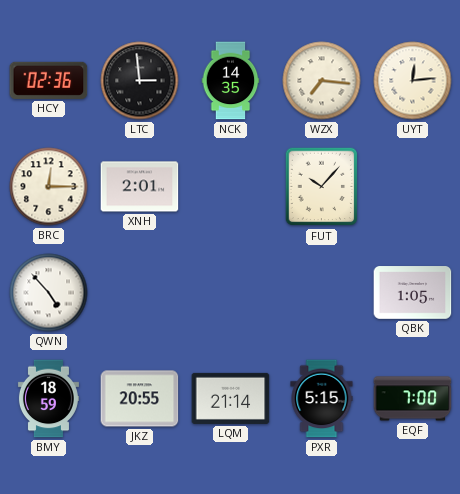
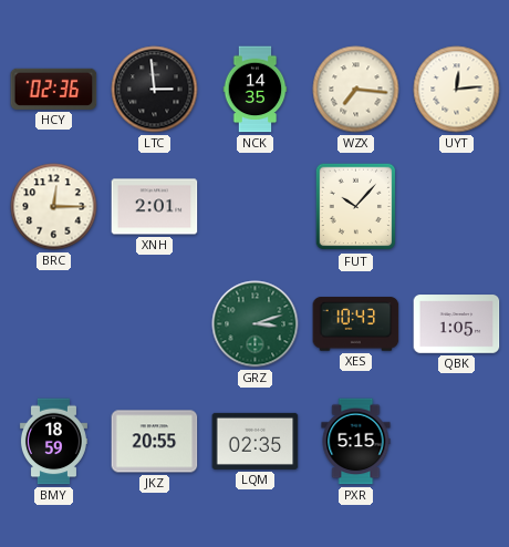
QWN: 4:53 -> none
GRZ: none -> 3:12
XES: none -> 10:43
LQM: 21:14 -> 02:35
EQF: 7:00 -> none
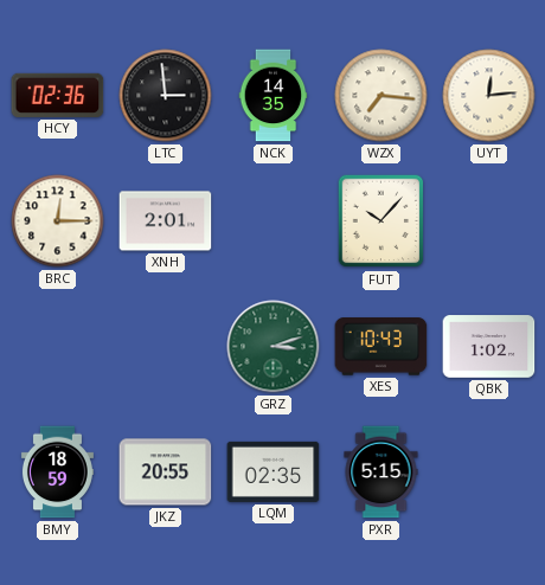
QBK: 1:05 -> 1:02
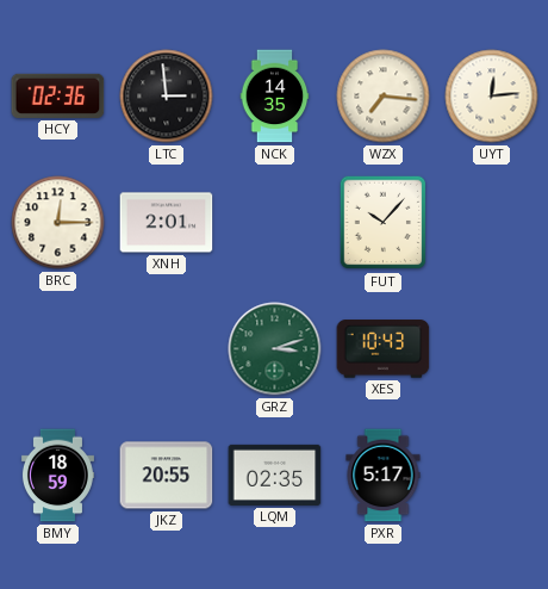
QBK: 1:02 -> none
PXR: 5:15 -> 5:17
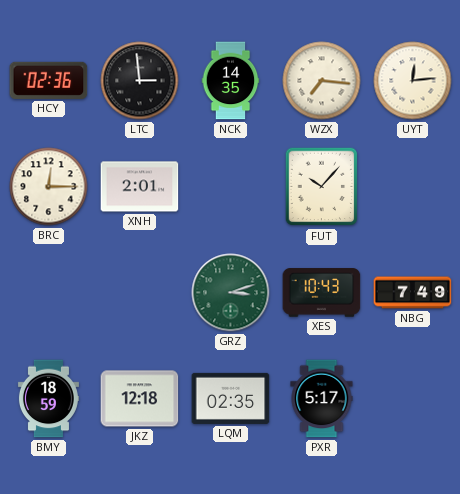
NBG: none -> 7:49
JKZ: 20:55 -> 12:18
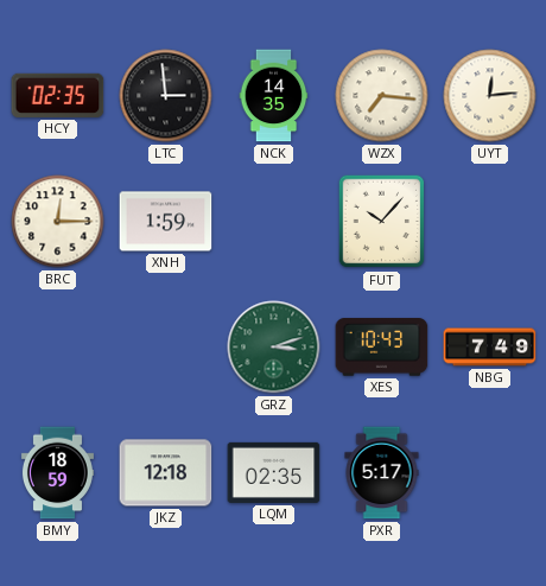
HCY: 02:36 -> 02:35
XNH: 2:01 -> 1:59
